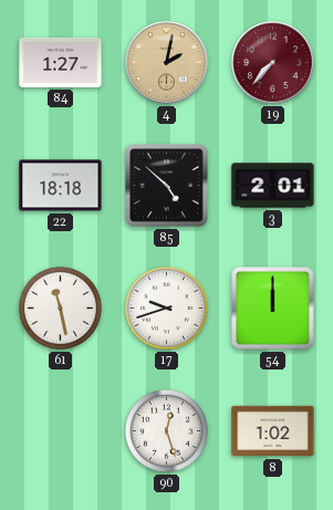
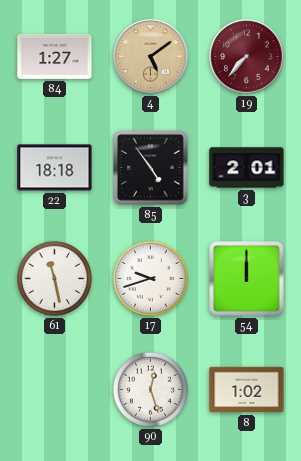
4: 2:02 -> 5:09
85: 4:52 -> 4:54
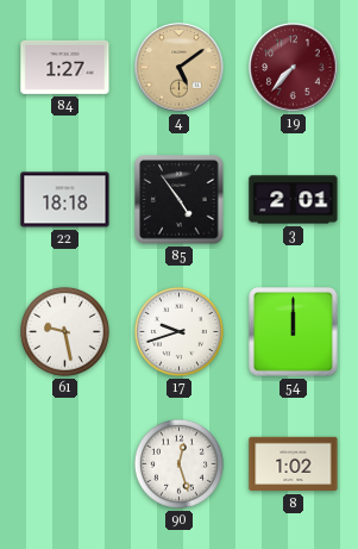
61: 11:28 -> 9:28
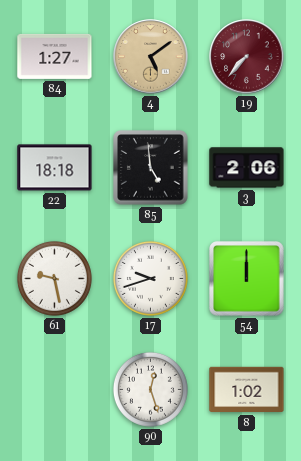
85: 4:54 -> 4:59
3: 2:01 -> 2:06
